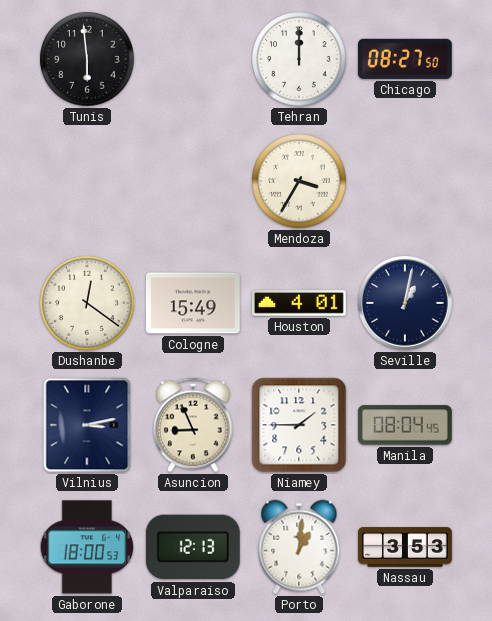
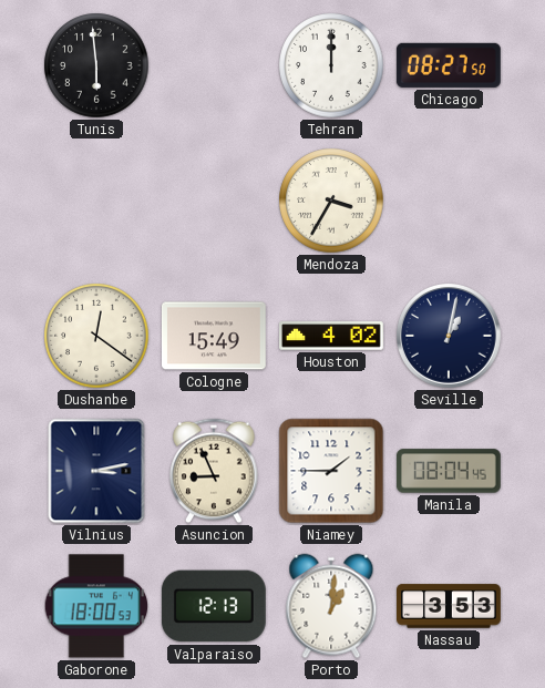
Houston: 4:01 -> 4:02
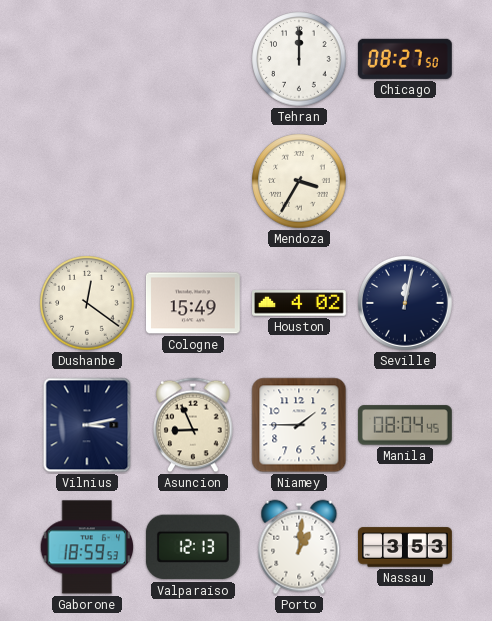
Tunis: 5:59 -> none
Seville: 1:02 -> 12:02
Gaborone: 18:00 -> 18:59
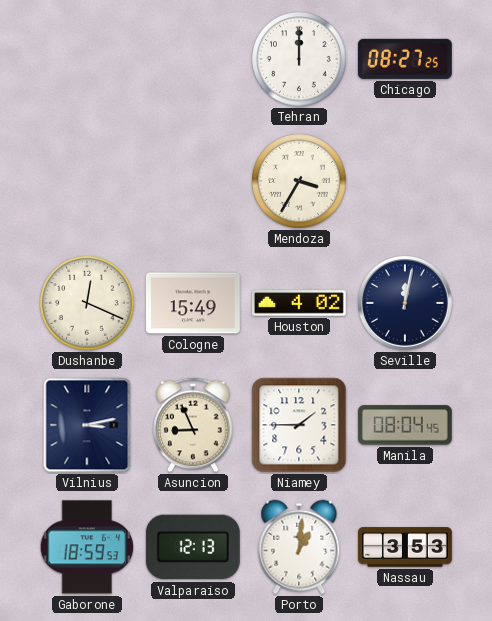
Chicago: 08:27:50 -> 08:27:25
Dushanbe: 12:21 -> 12:19
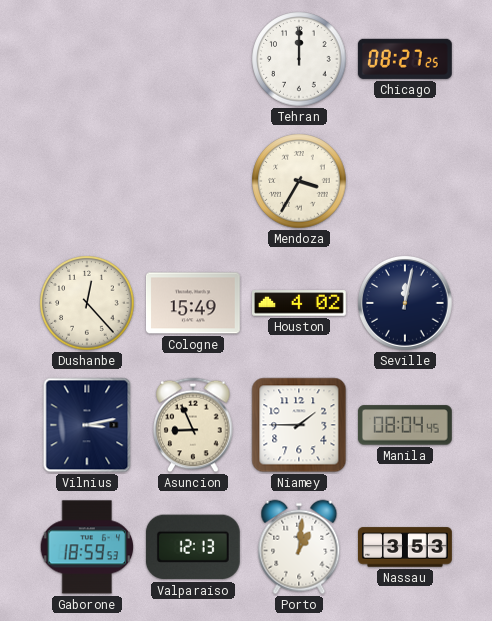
Dushanbe: 12:19 -> 12:23
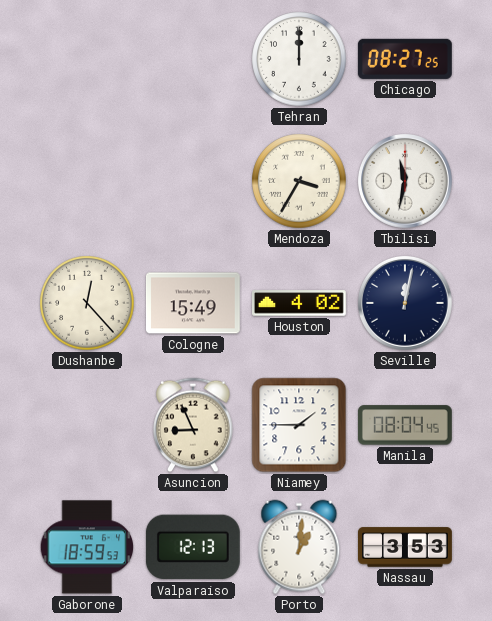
Tbilisi: none -> 11:32
Vilnius: 3:13 -> none
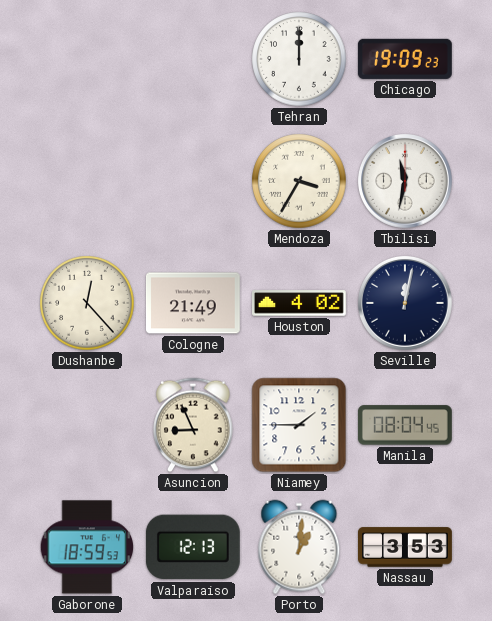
Chicago: 08:27 -> 19:09
Cologne: 15:49 -> 21:49
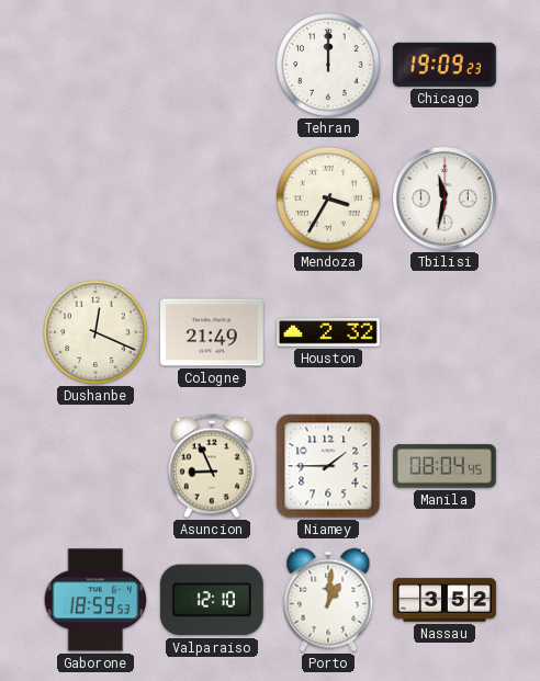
Dushanbe: 12:23 -> 12:19
Houston: 4:02 -> 2:32
Seville: 12:02 -> none
Valparaiso: 12:13 -> 12:10
Nassau: 3:53 -> 3:52
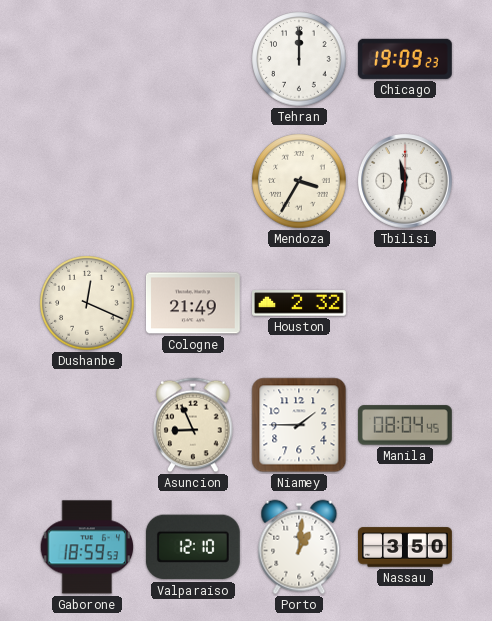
Nassau: 3:52 -> 3:50
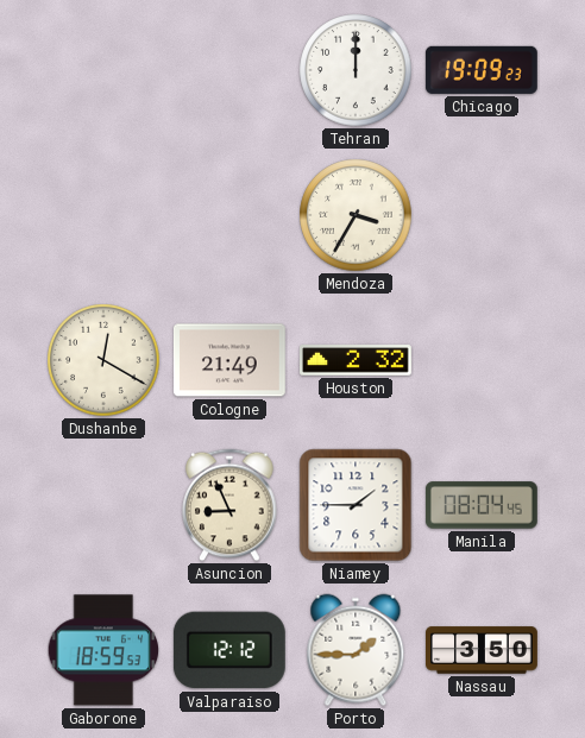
Tbilisi: 11:32 -> none
Dushanbe: 12:19 -> 12:20
Valparaiso: 12:10 -> 12:12
Porto: 1:01 -> 1:45
